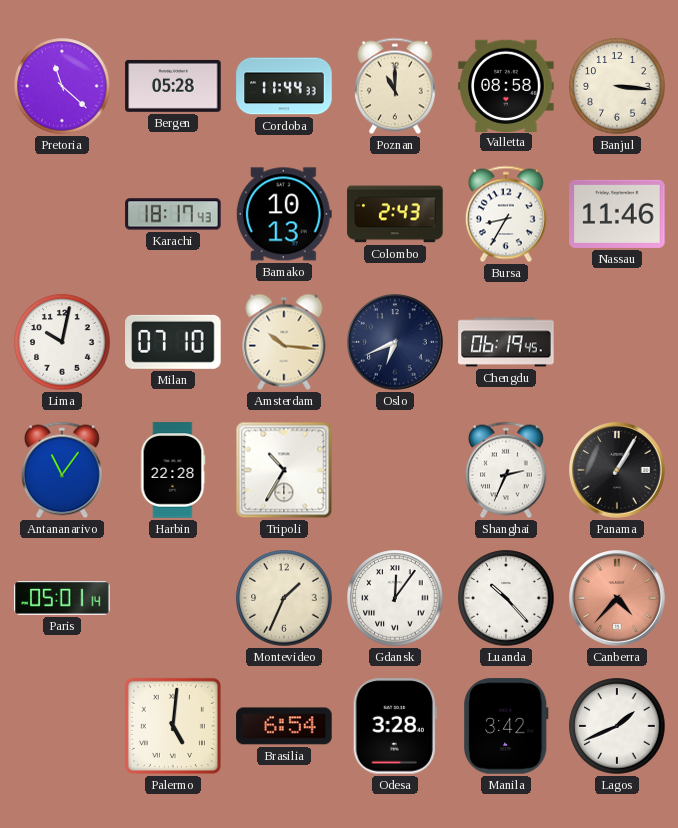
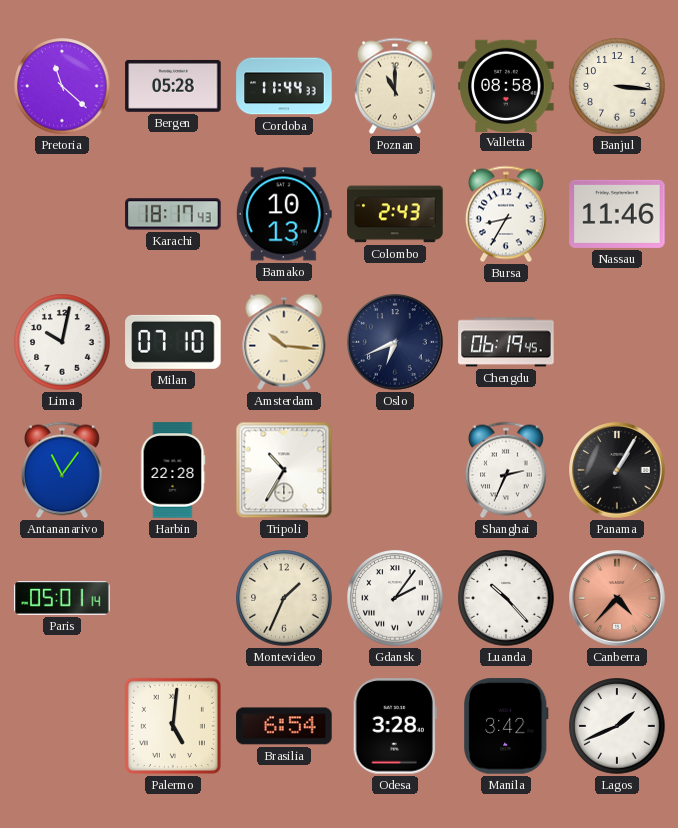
Gdansk: 12:06 -> 2:06
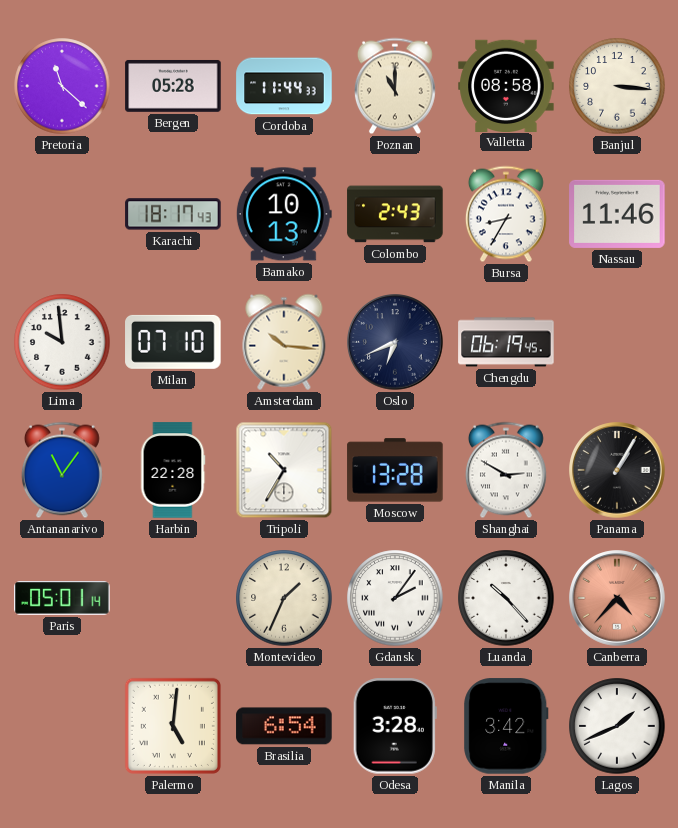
Lima: 10:02 -> 9:59
Moscow: none -> 13:28
Shanghai: 2:34 -> 2:50
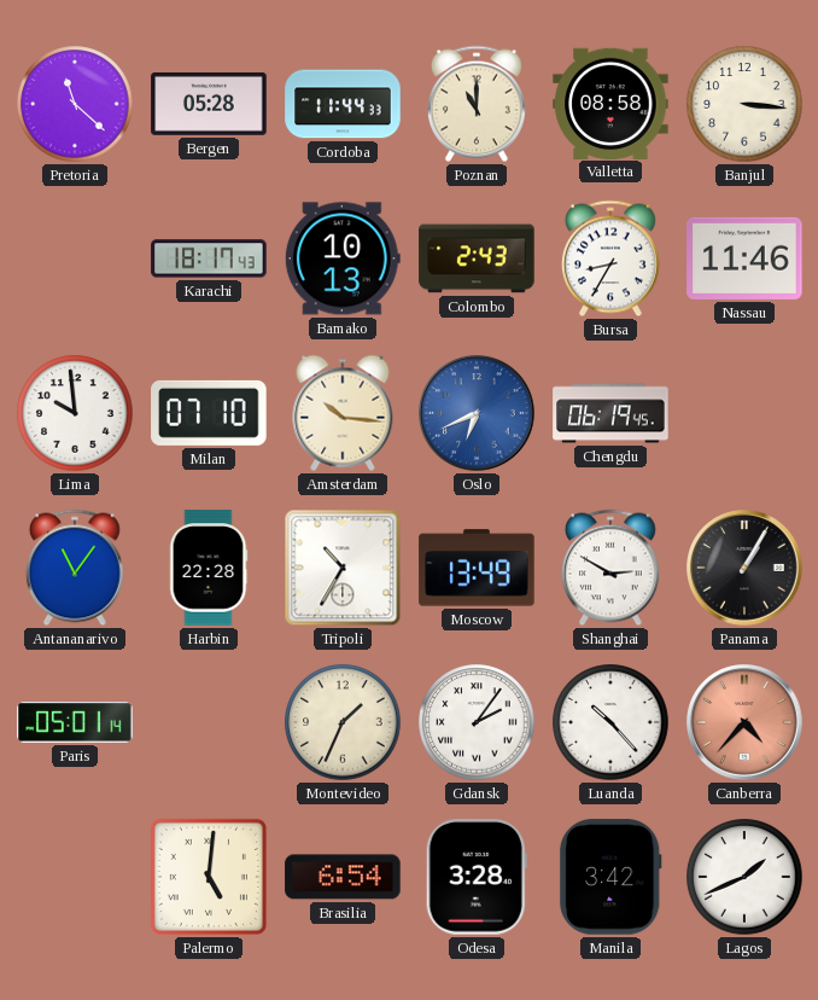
Oslo dial: navy -> blue
Moscow: 13:28 -> 13:49
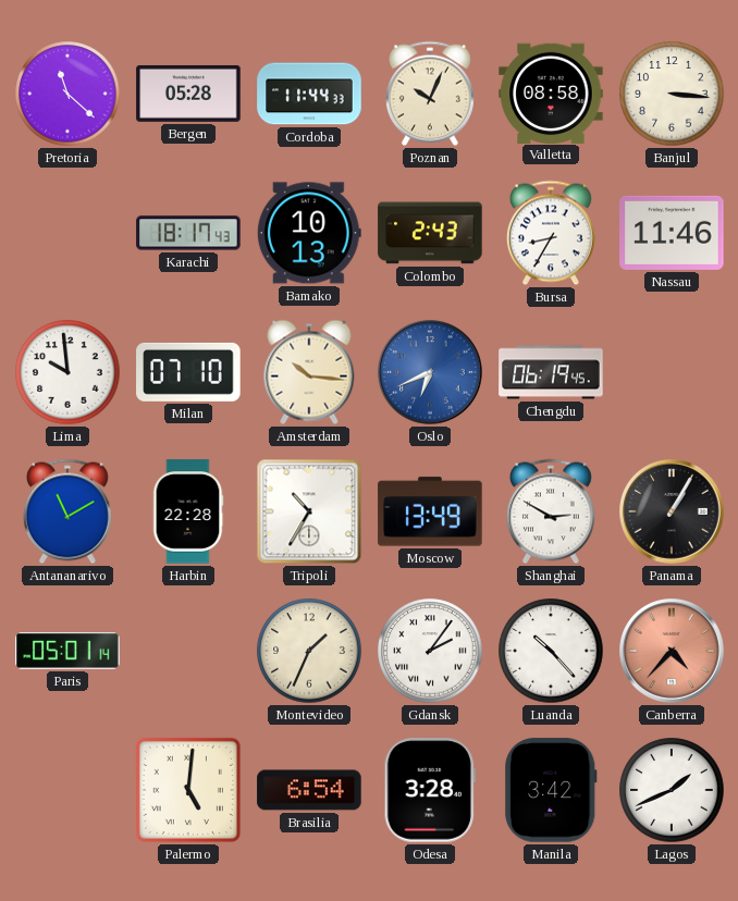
Poznan: 11:00 -> 10:04
Antananarivo: 11:06 -> 11:10
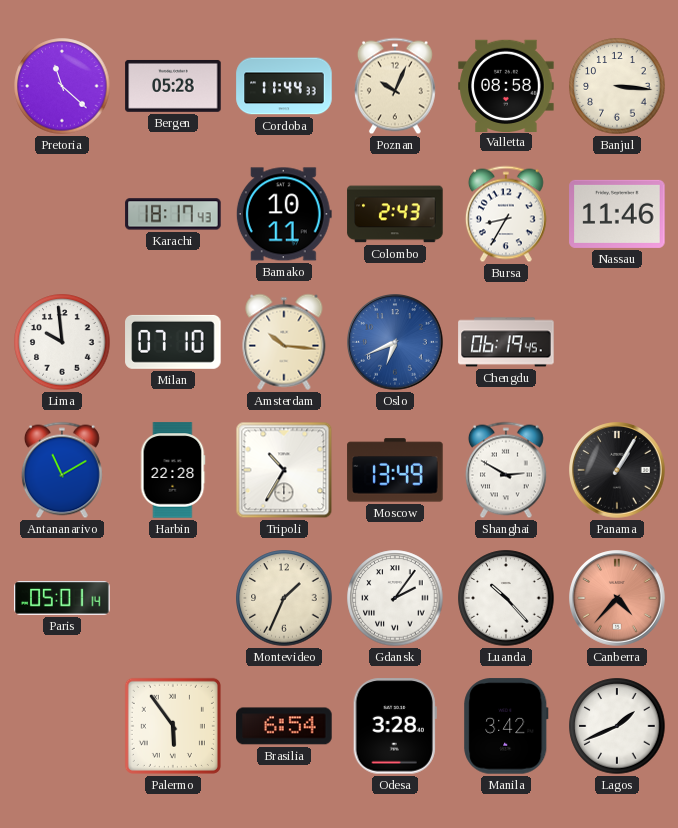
Bamako: 10:13 -> 10:11
Palermo: 5:01 -> 5:54
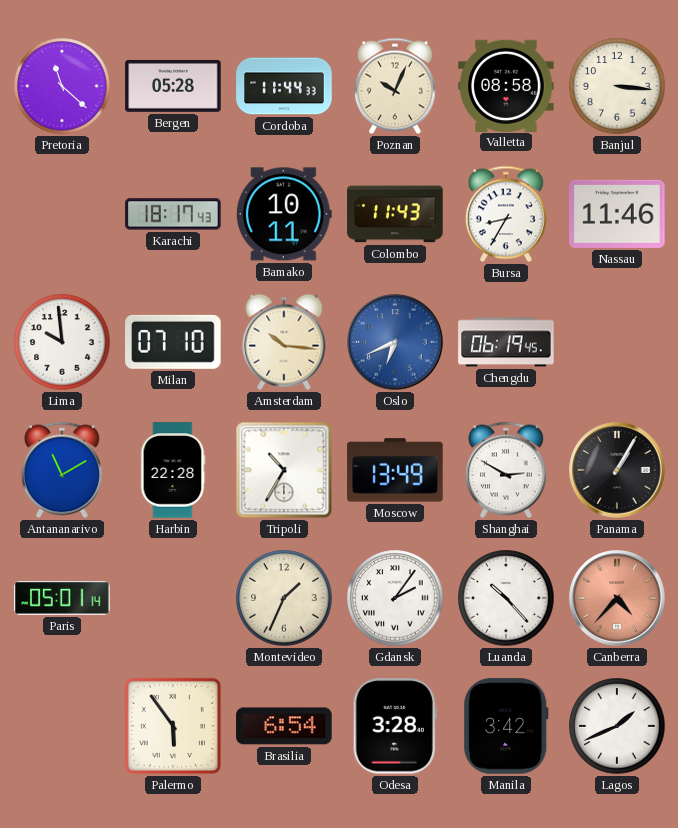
Colombo: 2:43 -> 11:43
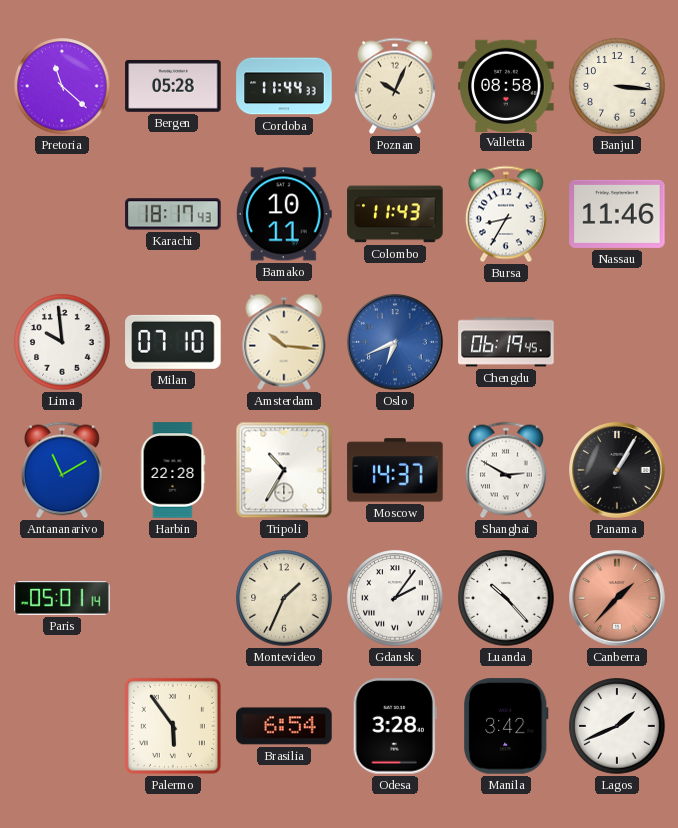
Moscow: 13:49 -> 14:37
Canberra: 4:37 -> 1:37
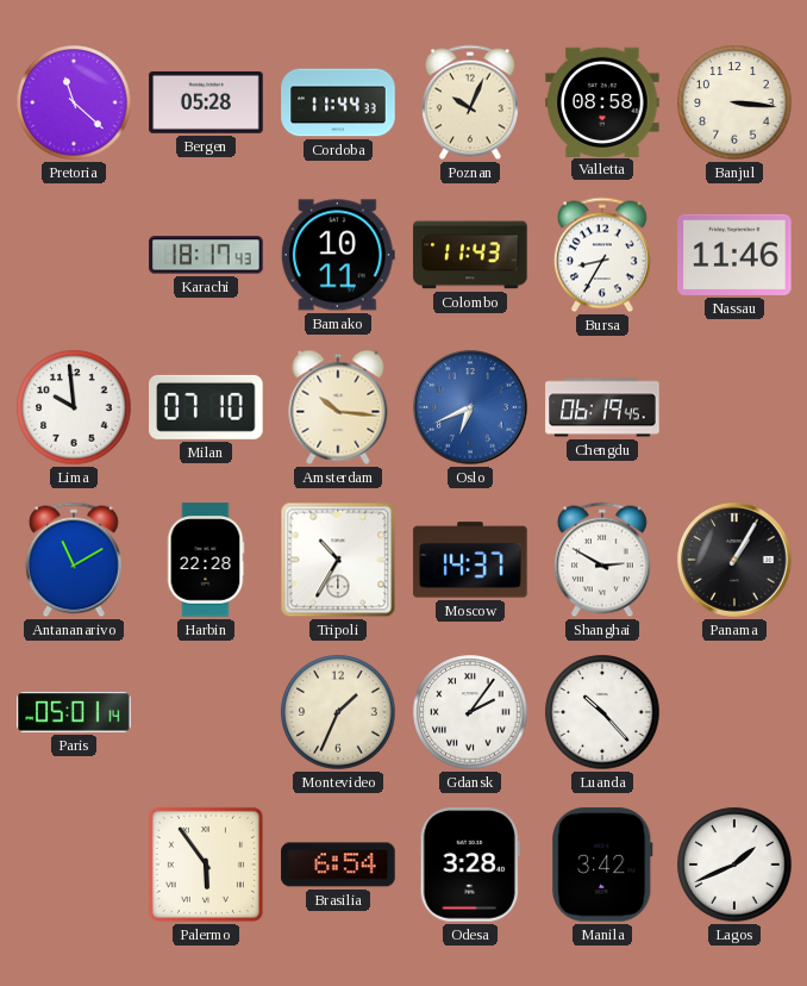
Canberra: 1:37 -> none
